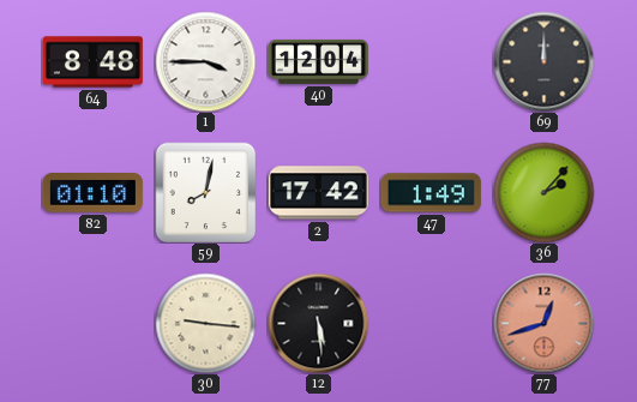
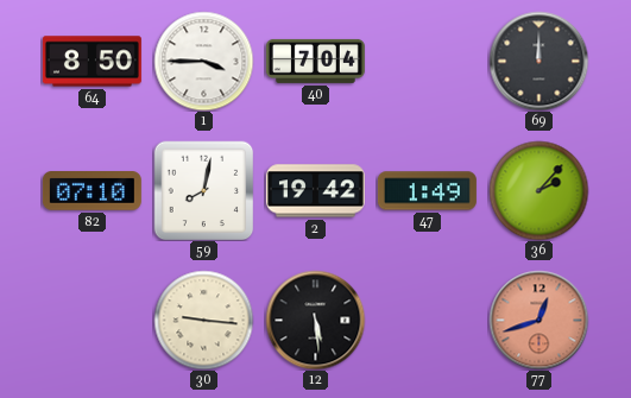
64: 8:48 -> 8:50
40: 12:04 -> 7:04
82: 01:10 -> 07:10
2: 17:42 -> 19:42
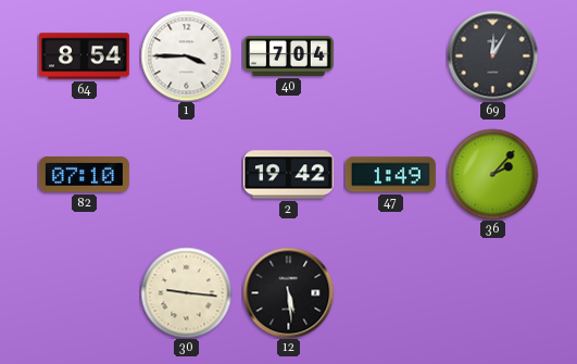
64: 8:50 -> 8:54
69: 12:00 -> 12:05
59: 8:02 -> none
77: 12:42 -> none
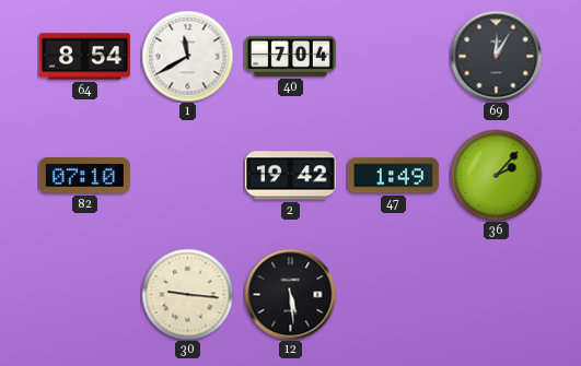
1: 3:45 -> 11:40
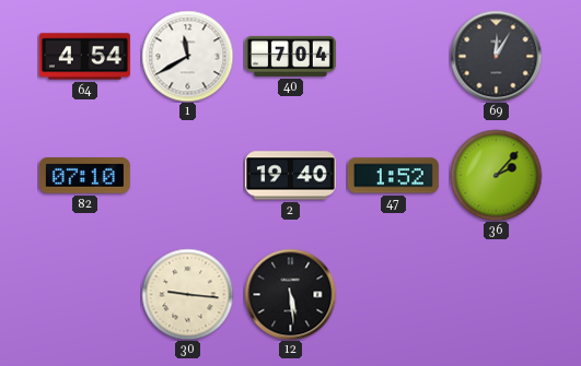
64: 8:54 -> 4:54
2: 19:42 -> 19:40
47: 1:49 -> 1:52
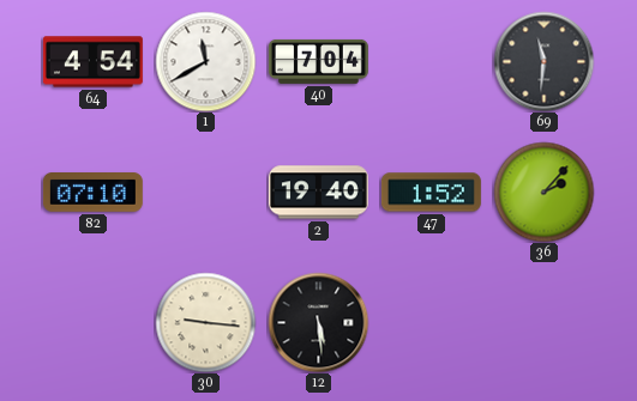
69: 12:05 -> 11:31
